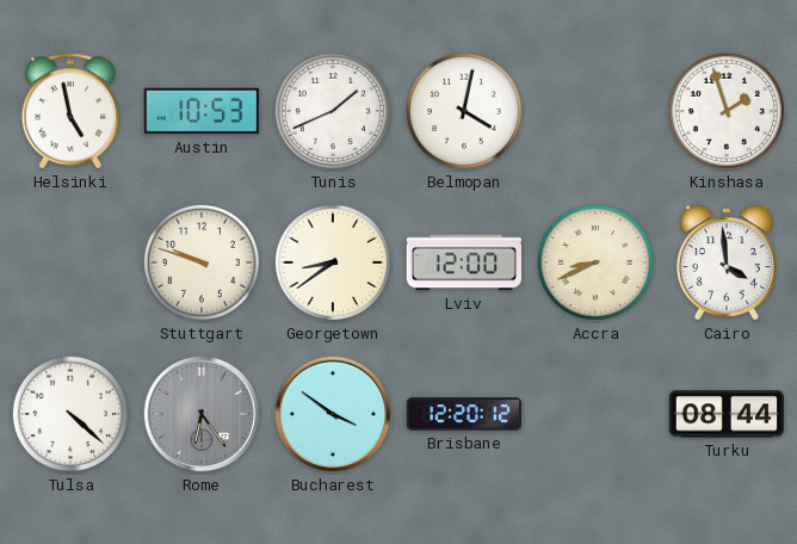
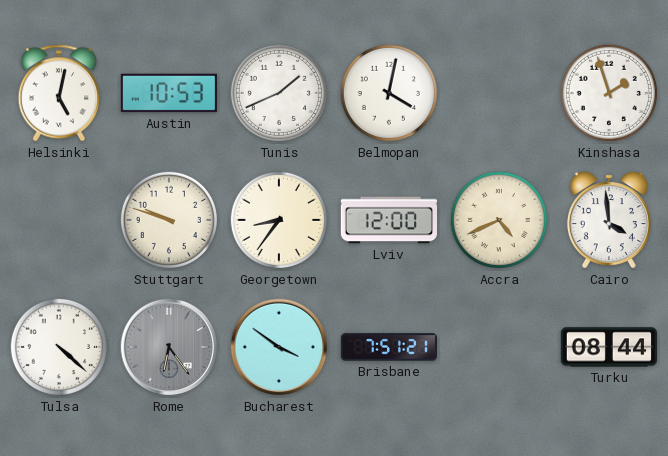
Helsinki: 4:58 -> 5:02
Georgetown: 8:39 -> 8:36
Accra: 8:41 -> 4:41
Brisbane: 12:20 -> 7:51
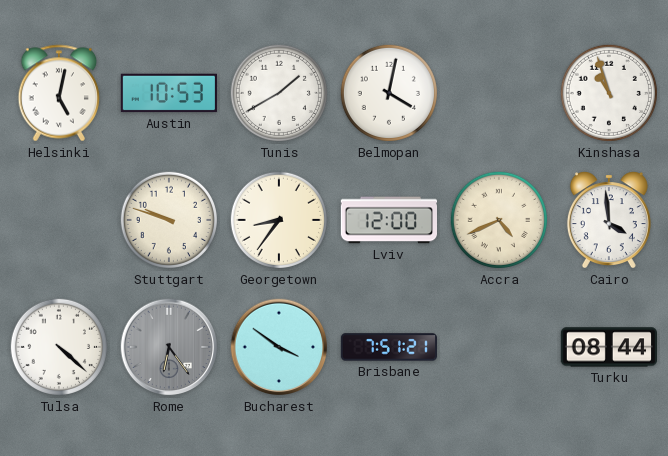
Tunis: 1:41 -> 1:40
Kinshasa: 1:57 -> 10:57
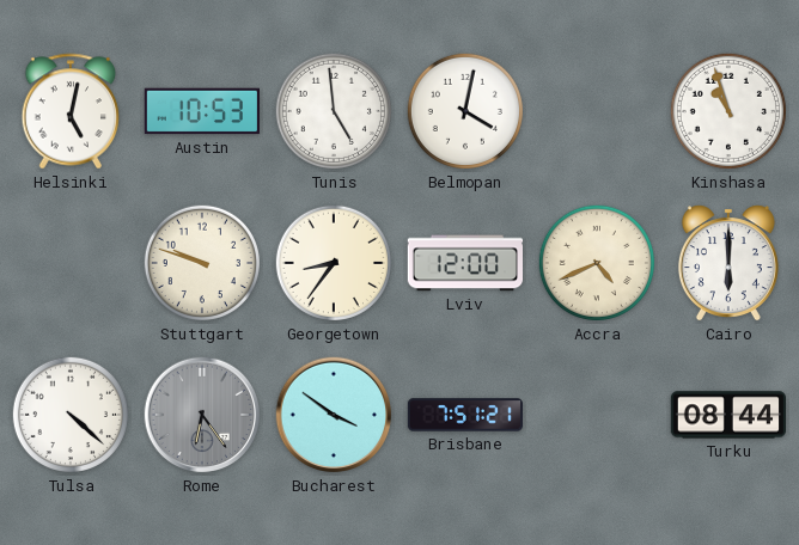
Tunis: 1:40 -> 4:59
Cairo: 3:59 -> 6:00
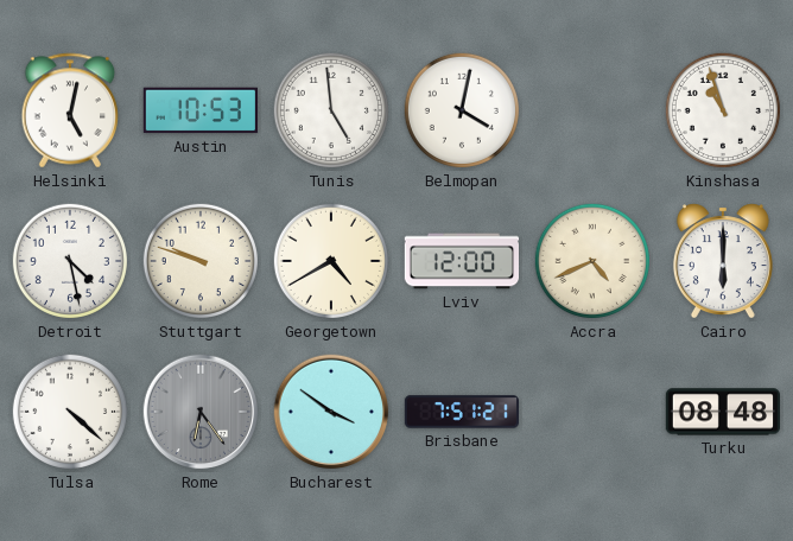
Detroit: none -> 4:28
Georgetown: 8:36 -> 4:40
Turku: 08:44 -> 08:48
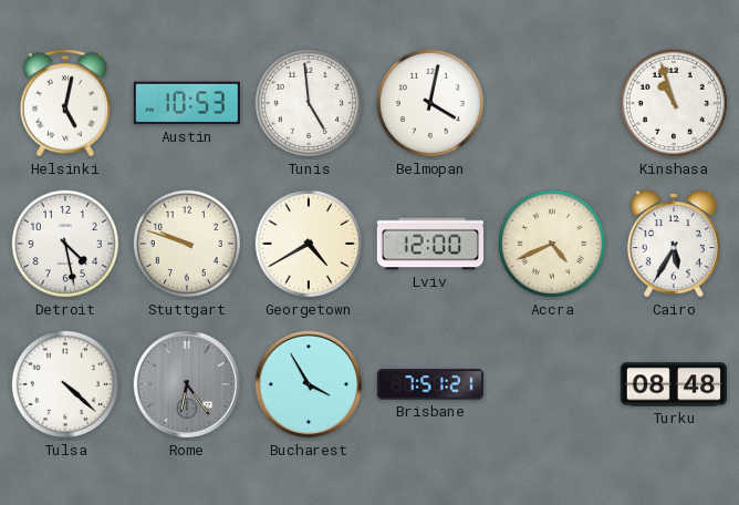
Cairo: 6:00 -> 5:35
Bucharest: 3:51 -> 3:55
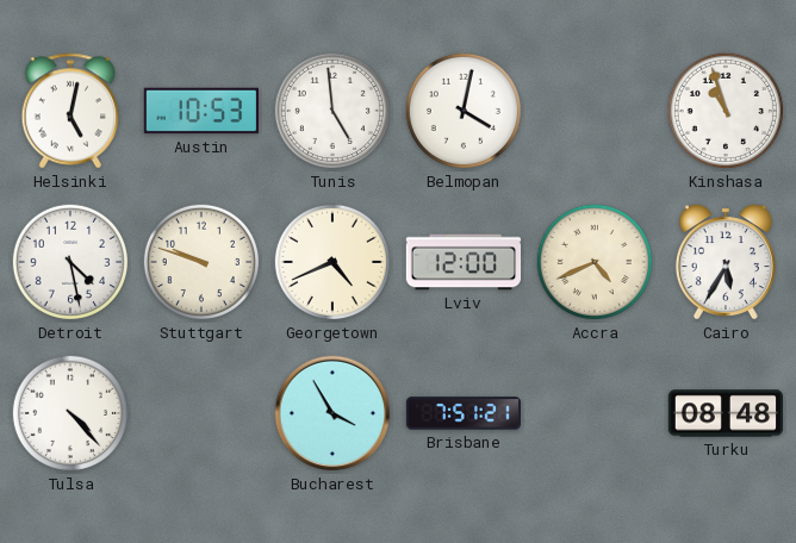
Georgetown: 4:40 -> 4:41
Tulsa: 4:22 -> 4:23
Rome: 6:24 -> none
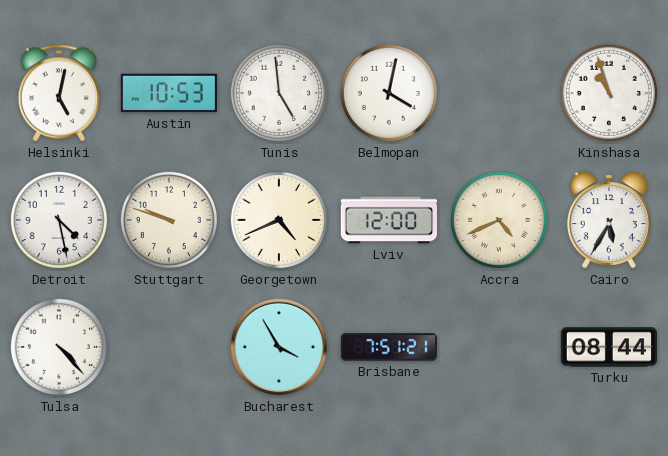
Turku: 08:48 -> 08:44
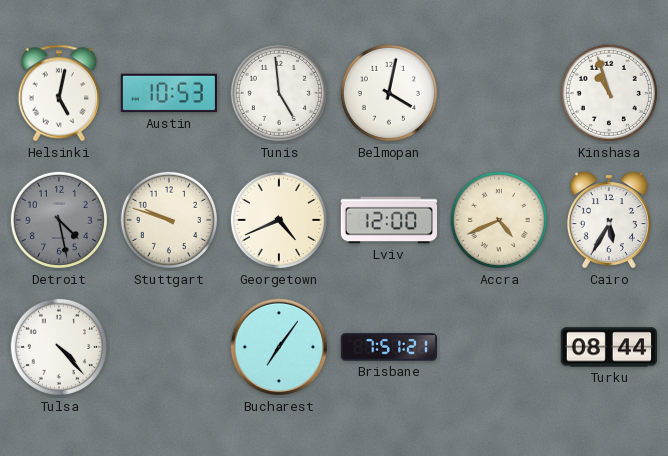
Detroit dial: white -> grey
Bucharest: 3:55 -> 7:06
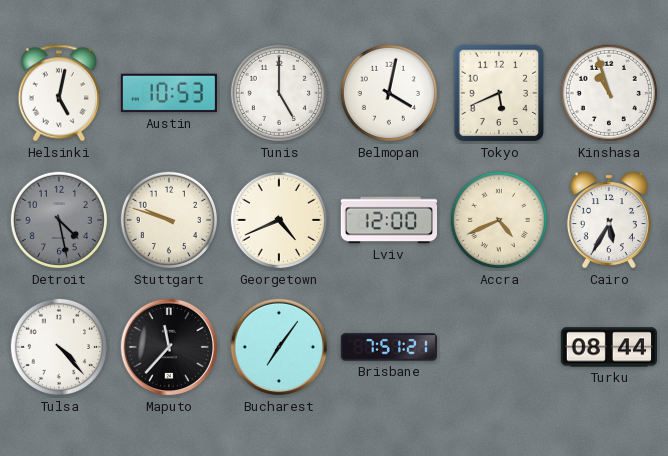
Tunis: 4:59 -> 5:00
Tokyo: none -> 5:41
Maputo: none -> 11:37
